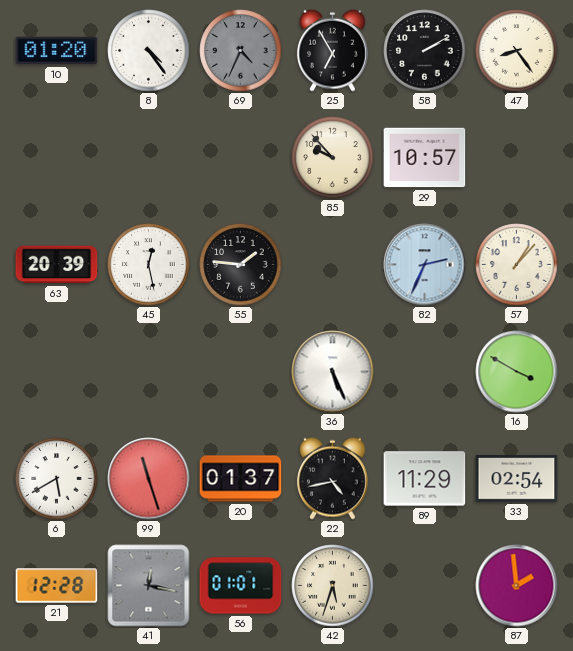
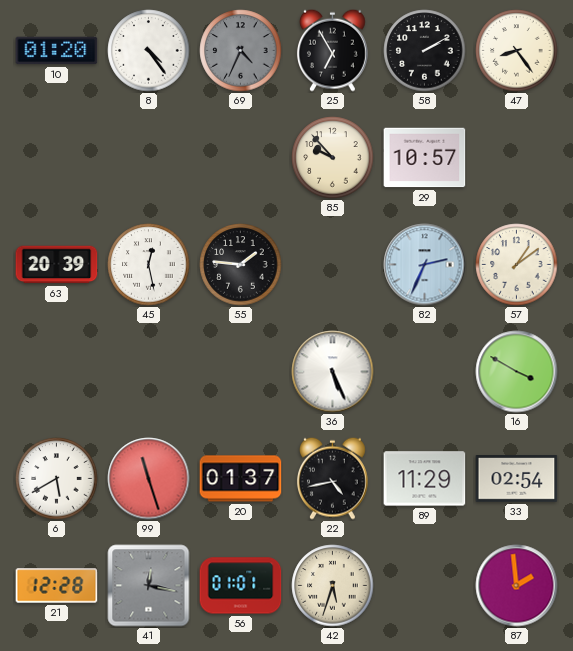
57: 1:07 -> 1:09
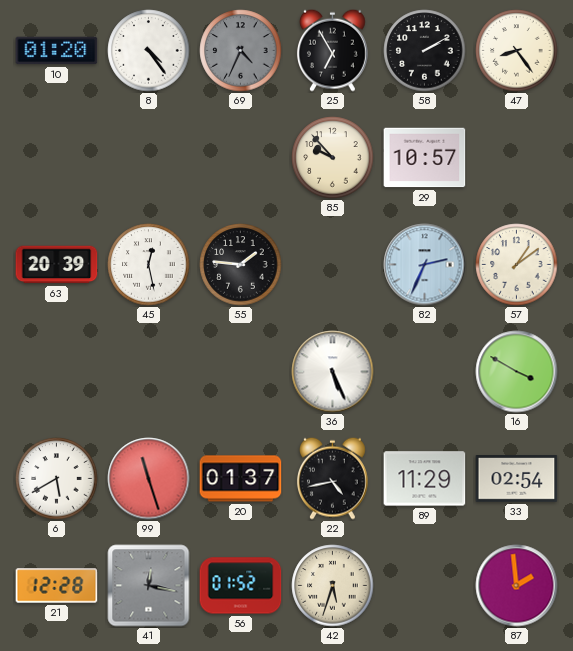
56: 01:01 -> 01:52
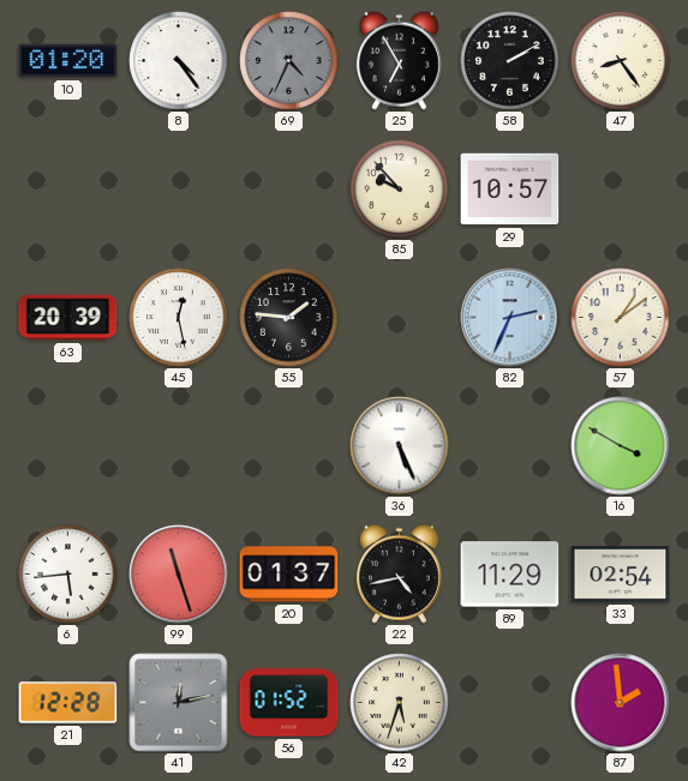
6: 5:40 -> 5:44
41: 12:17 -> 12:13
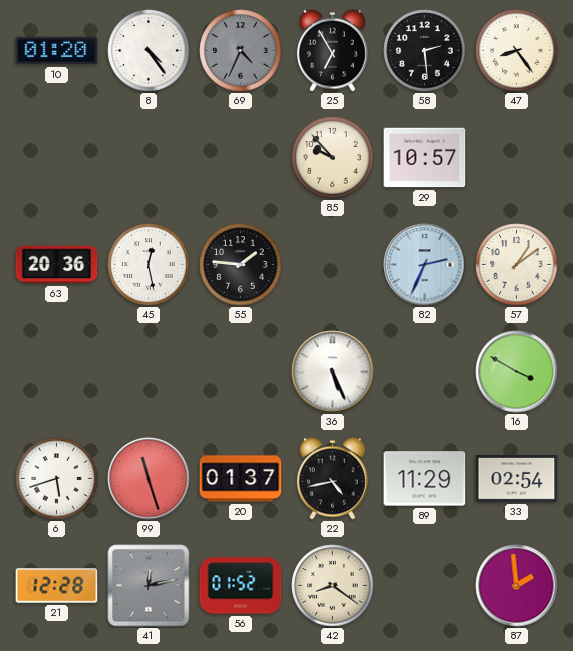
58: 2:10 -> 2:29
63: 20:39 -> 20:36
6: 5:44 -> 5:42
42: 5:33 -> 8:21
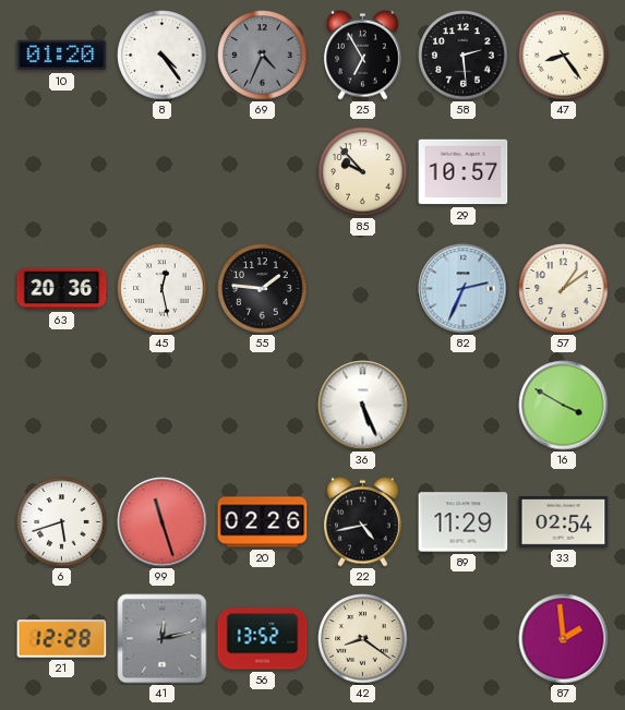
20: 01:37 -> 02:26
56: 01:52 -> 13:52
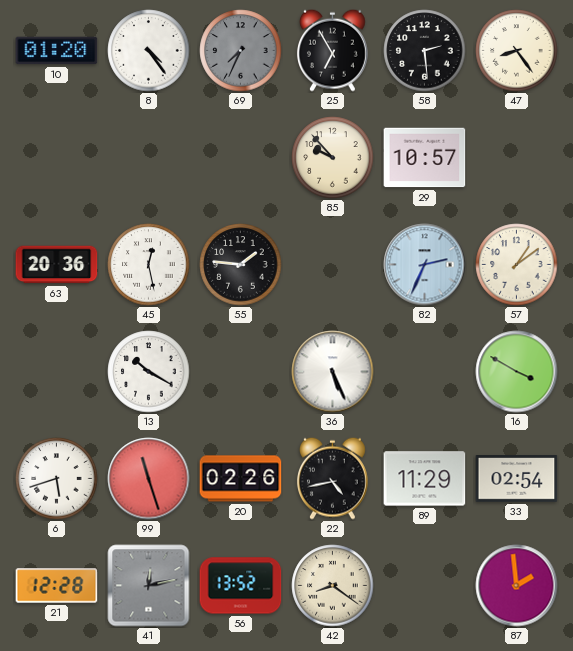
69: 4:34 -> 7:34
13: none -> 10:20
